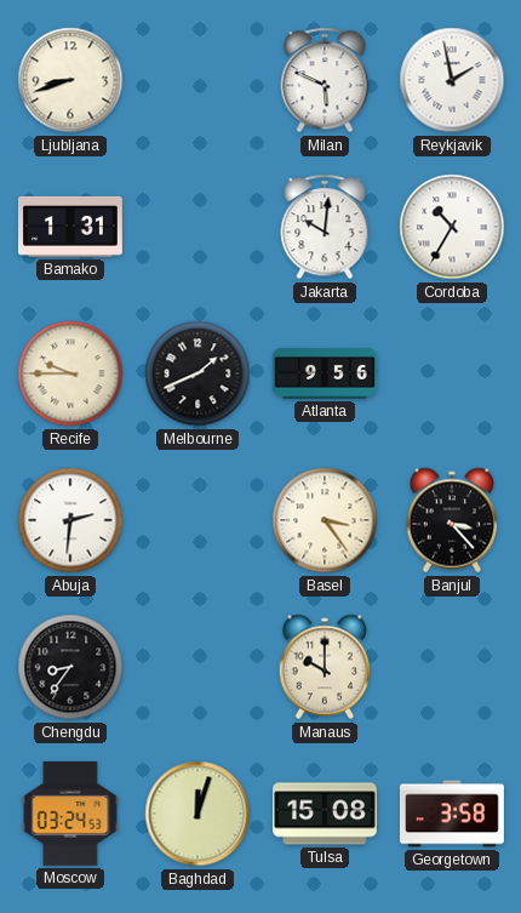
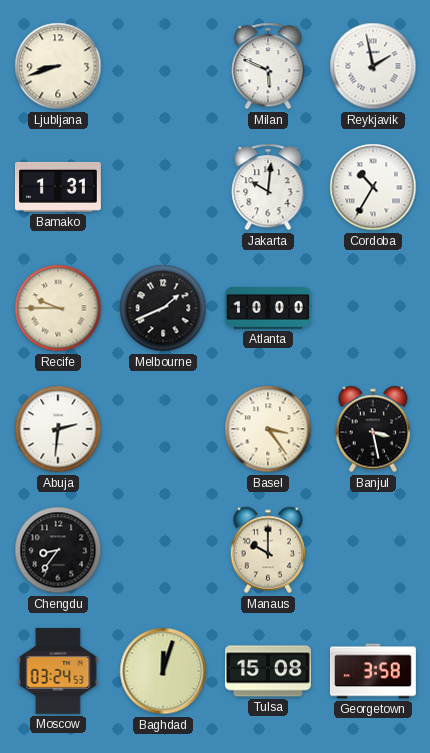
Atlanta: 9:56 -> 10:00
Banjul: 3:23 -> 3:28
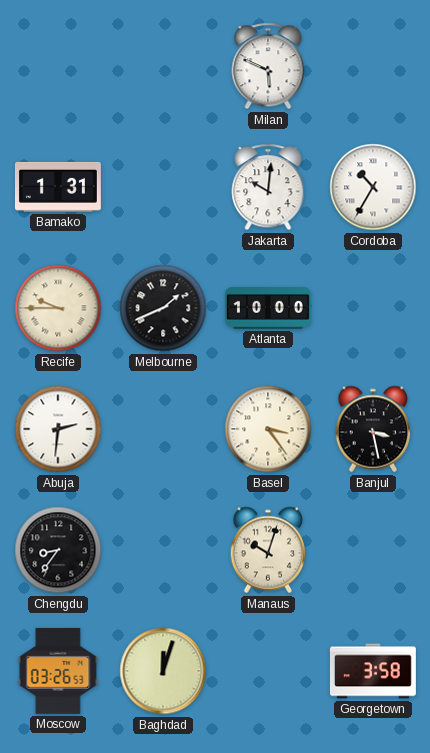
Ljubljana: 8:42 -> none
Reykjavik: 1:58 -> none
Manaus: 10:00 -> 10:03
Moscow: 03:24 -> 03:26
Tulsa: 15:08 -> none
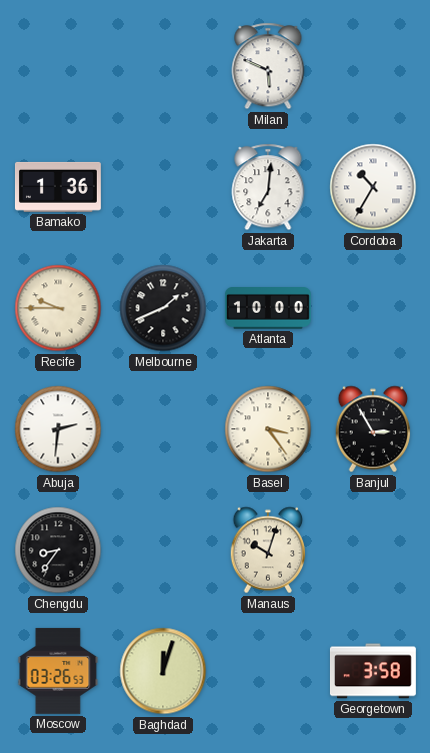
Bamako: 1:31 -> 1:36
Jakarta: 10:01 -> 7:01
Banjul: 3:28 -> 2:55
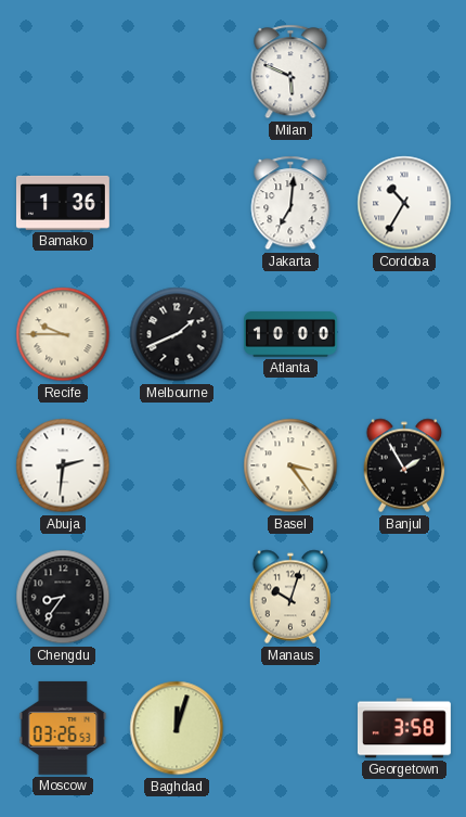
Banjul: 2:55 -> 1:55
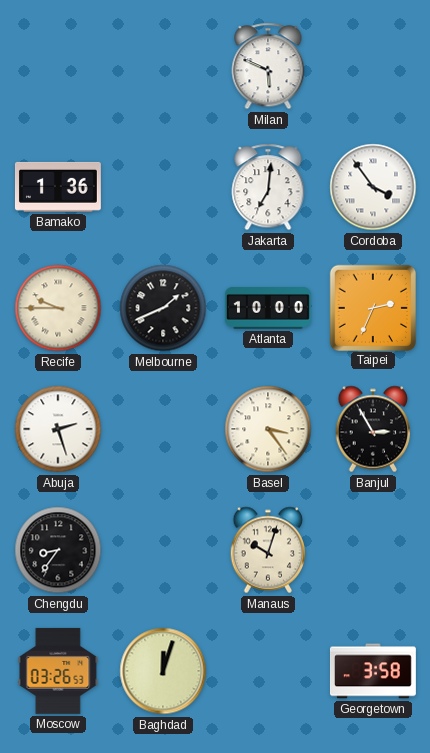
Cordoba: 10:35 -> 3:54
Taipei: none -> 2:34
Abuja: 2:31 -> 2:27
Banjul: 1:55 -> 2:55
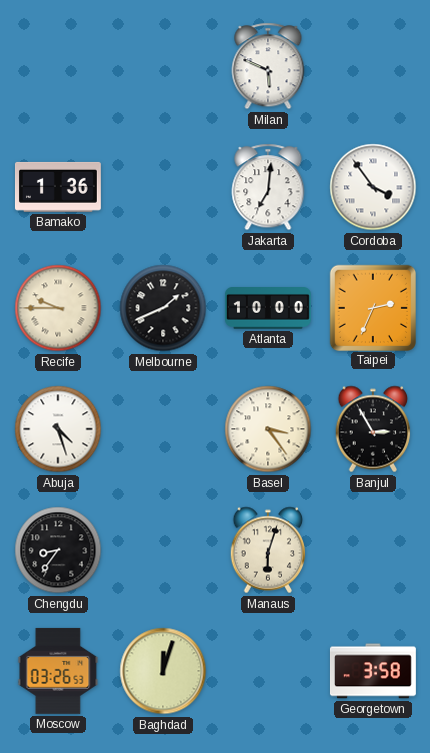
Abuja: 2:27 -> 4:27
Manaus: 10:03 -> 6:03
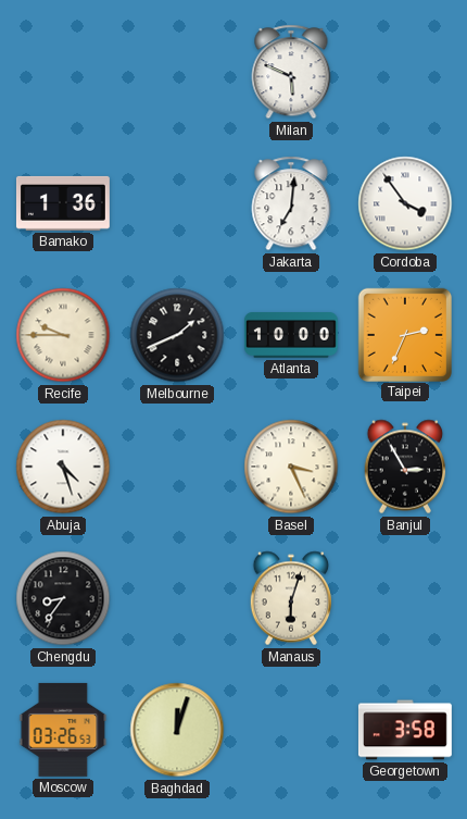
Basel: 3:24 -> 3:26
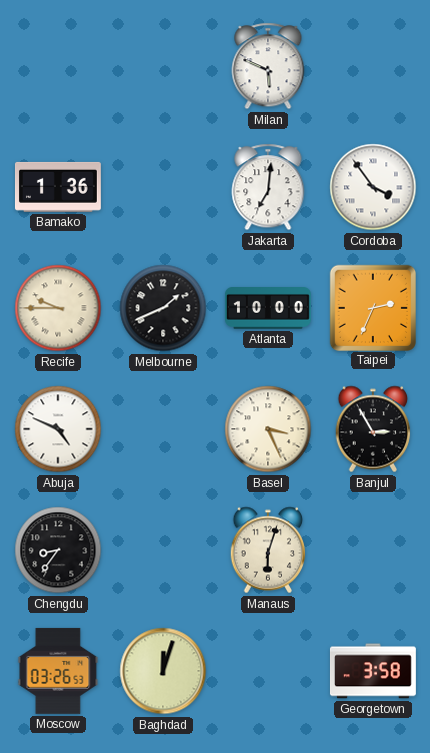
Abuja: 4:27 -> 4:49
